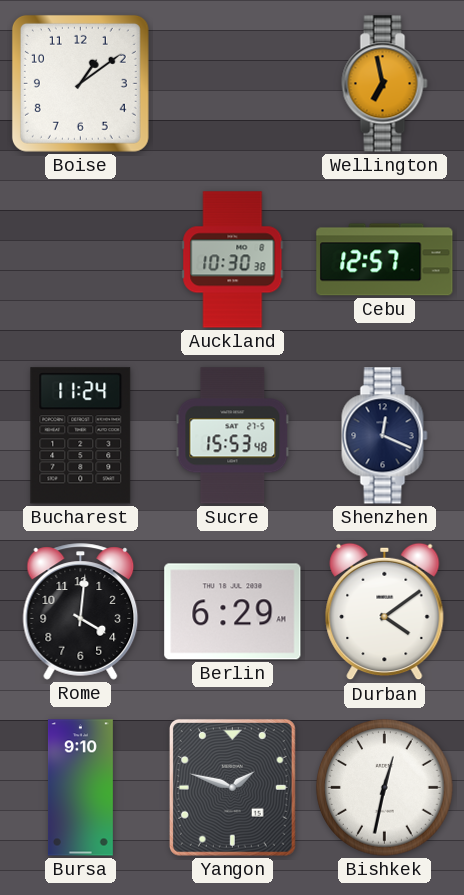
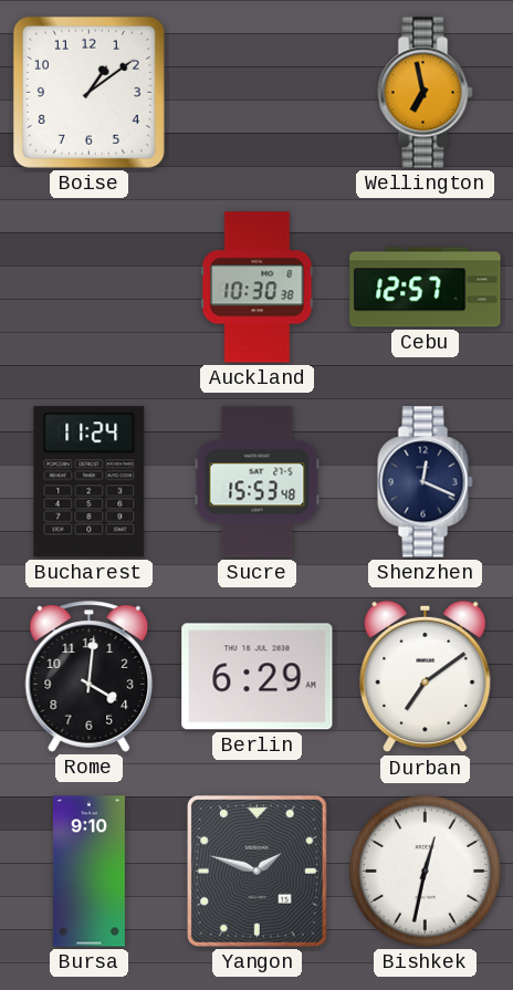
Durban: 4:09 -> 7:09
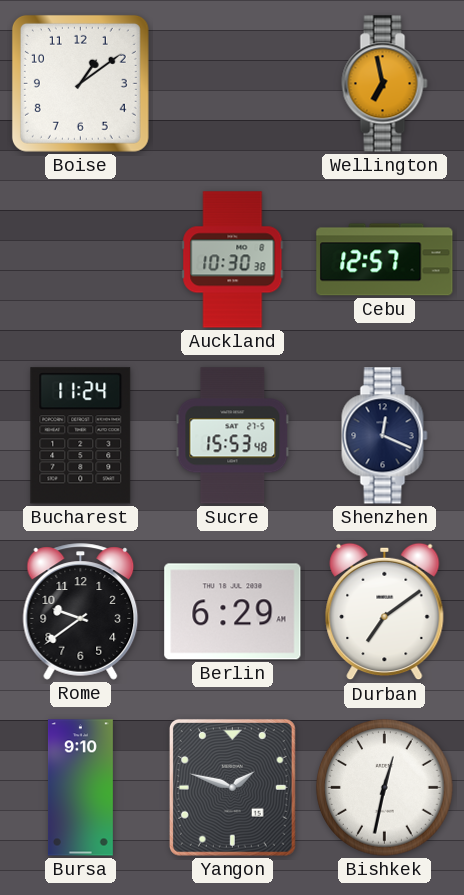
Rome: 4:01 -> 9:39
